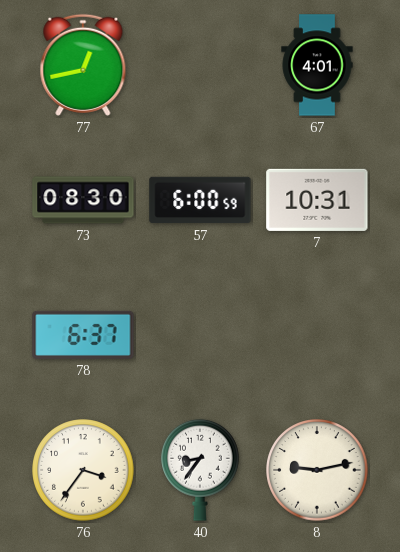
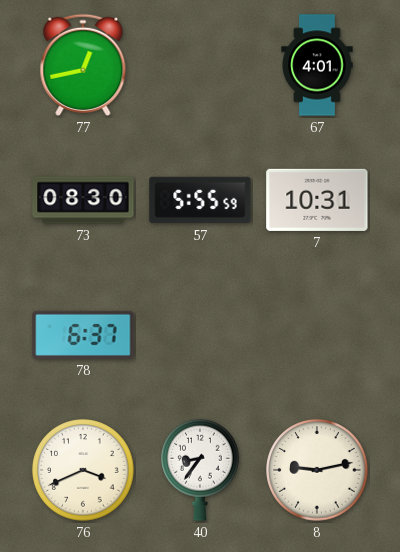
57: 6:00 -> 5:55
76: 3:36 -> 3:41
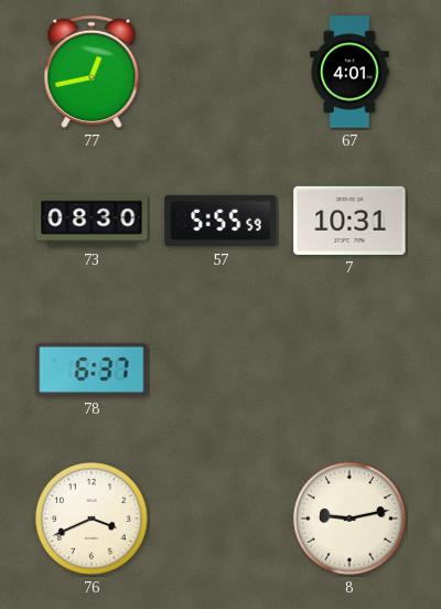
40: 8:36 -> none
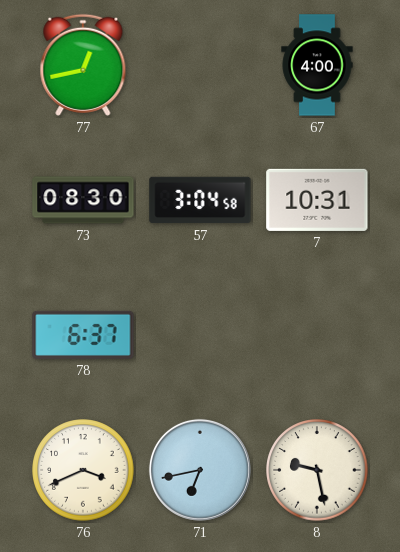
67: 4:01 -> 4:00
57: 5:55 -> 3:04
71: none -> 6:43
8: 9:13 -> 9:28
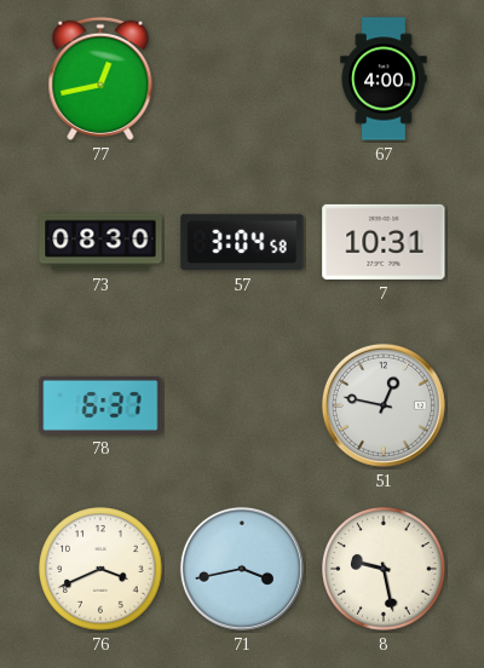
51: none -> 12:47
71: 6:43 -> 3:43
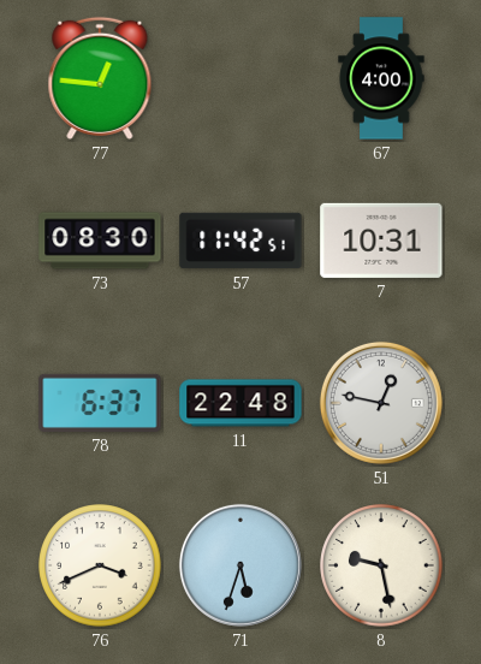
77: 12:43 -> 12:46
57: 3:04 -> 11:42
11: none -> 22:48
71: 3:43 -> 5:33
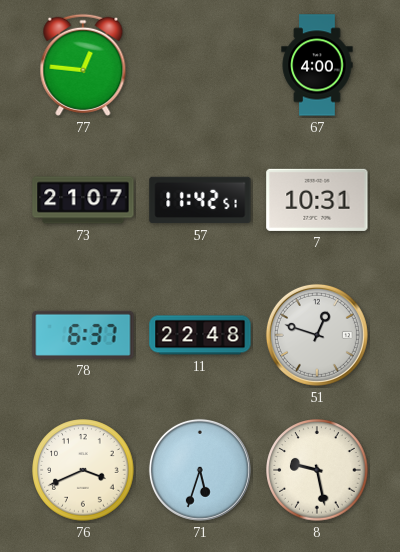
73: 08:30 -> 21:07
51: 12:47 -> 12:48
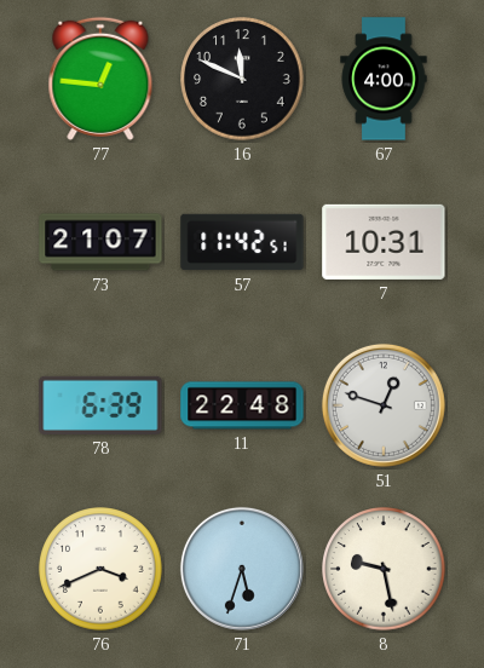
16: none -> 11:49
78: 6:37 -> 6:39
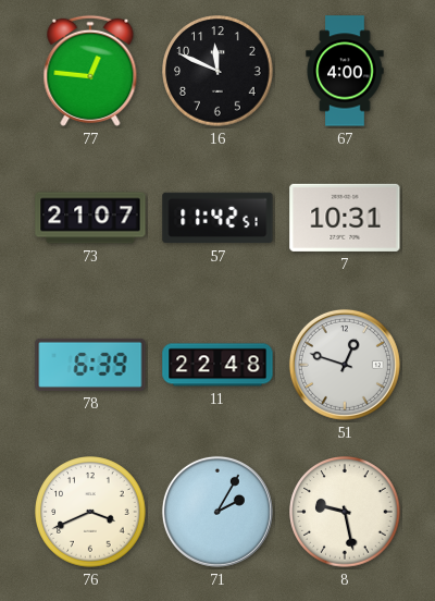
71: 5:33 -> 2:05
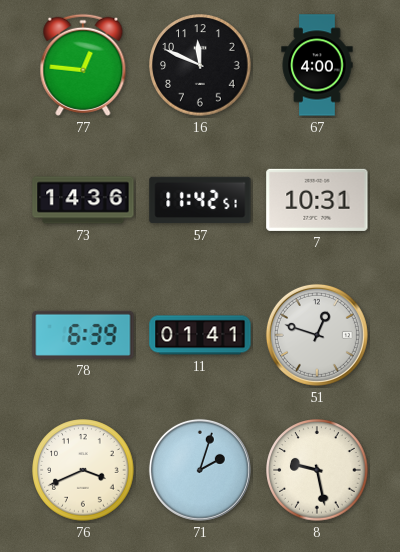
73: 21:07 -> 14:36
11: 22:48 -> 01:41
71: 2:05 -> 2:03
